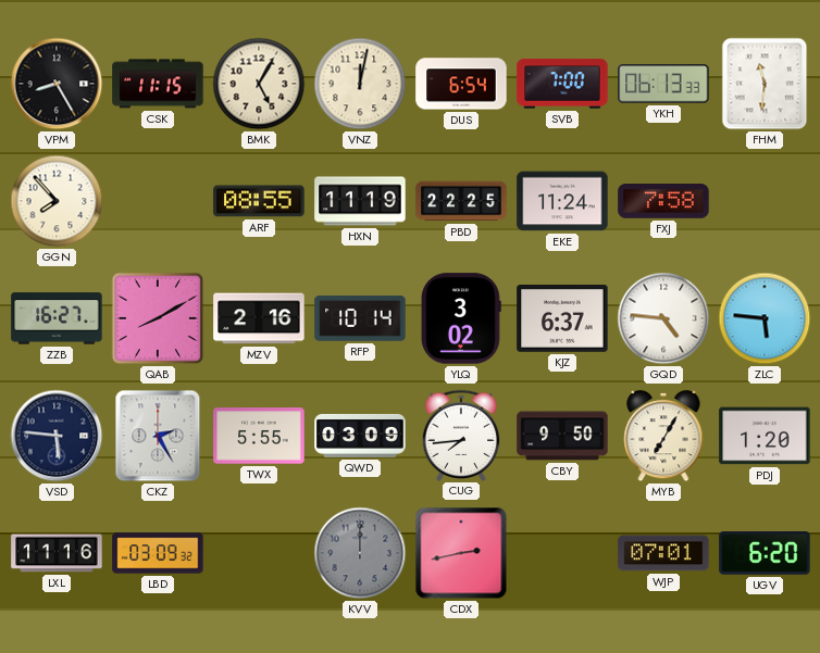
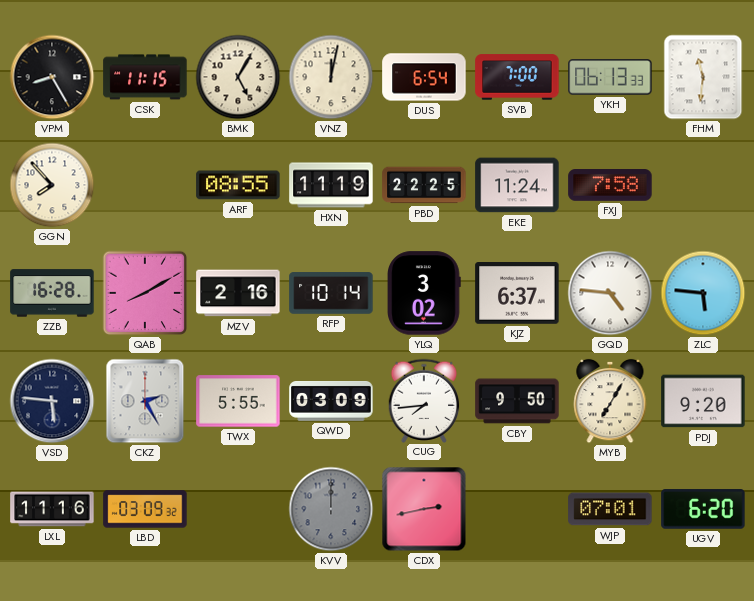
ZZB: 16:27 -> 16:28
PDJ: 1:20 -> 9:20
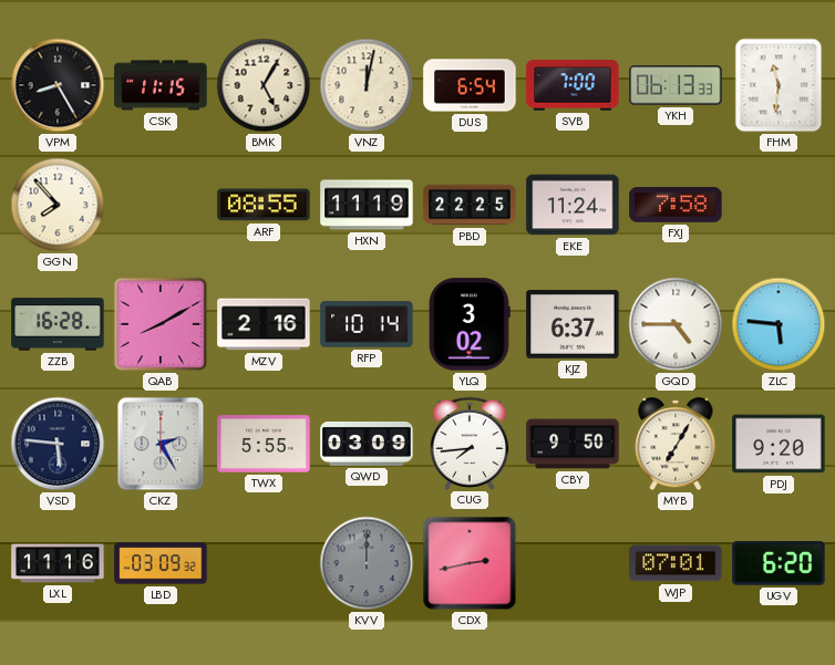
GQD: 4:46 -> 4:45
